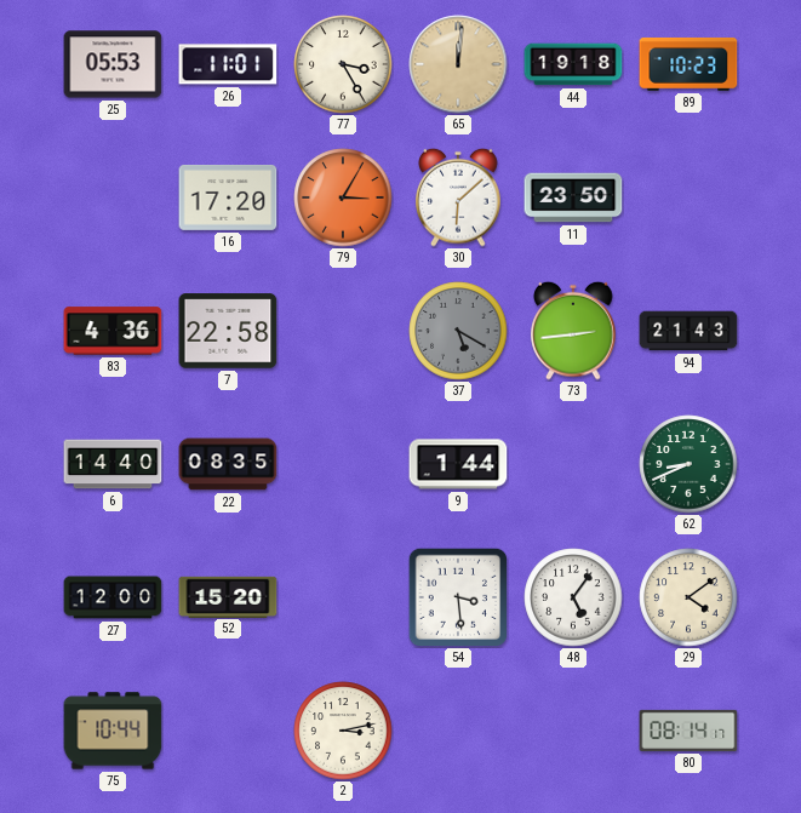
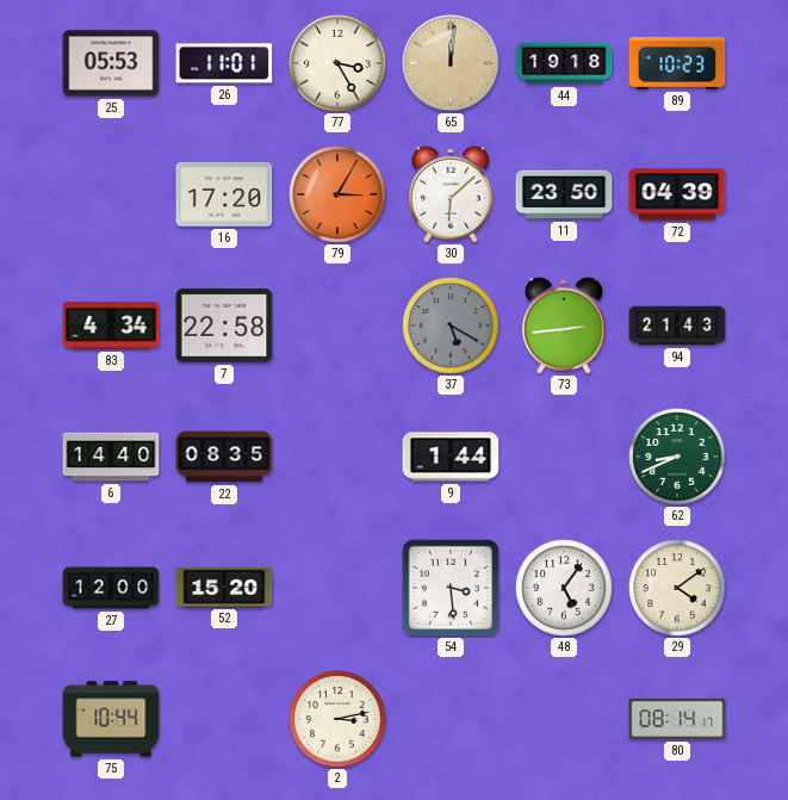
72: none -> 04:39
83: 4:36 -> 4:34
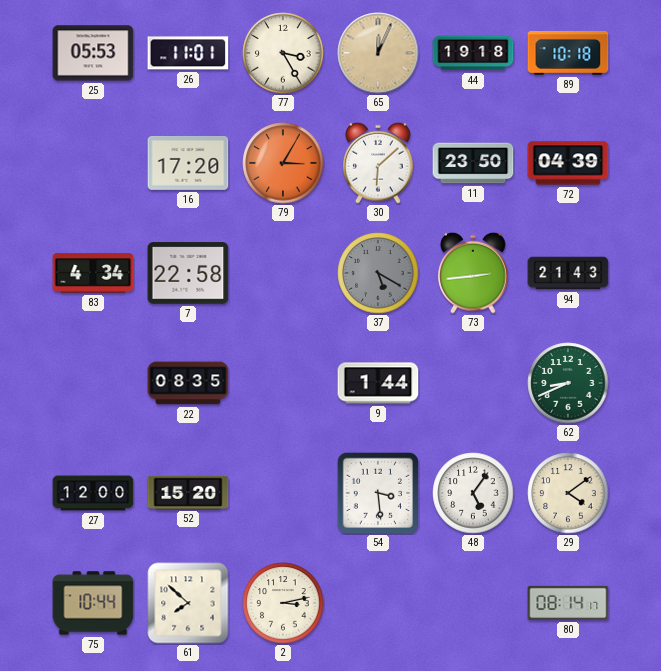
65: 12:01 -> 12:04
89: 10:23 -> 10:18
6: 14:40 -> none
61: none -> 7:52
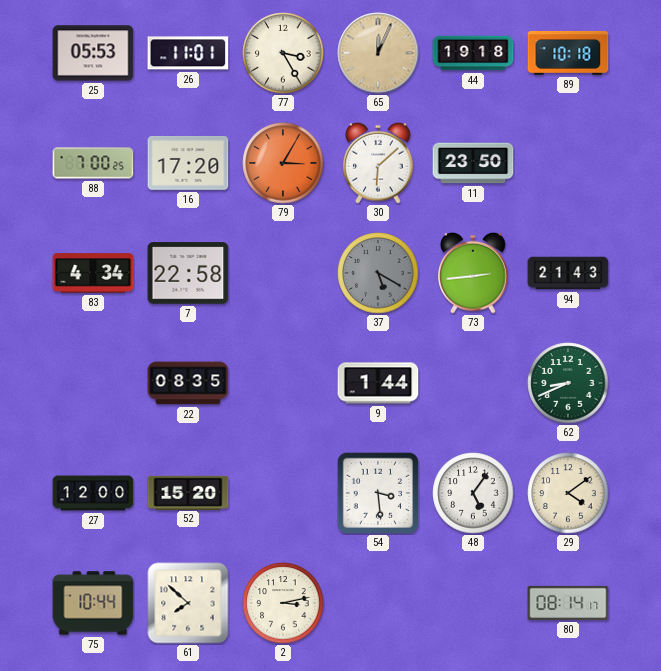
88: none -> 7:00
72: 04:39 -> none
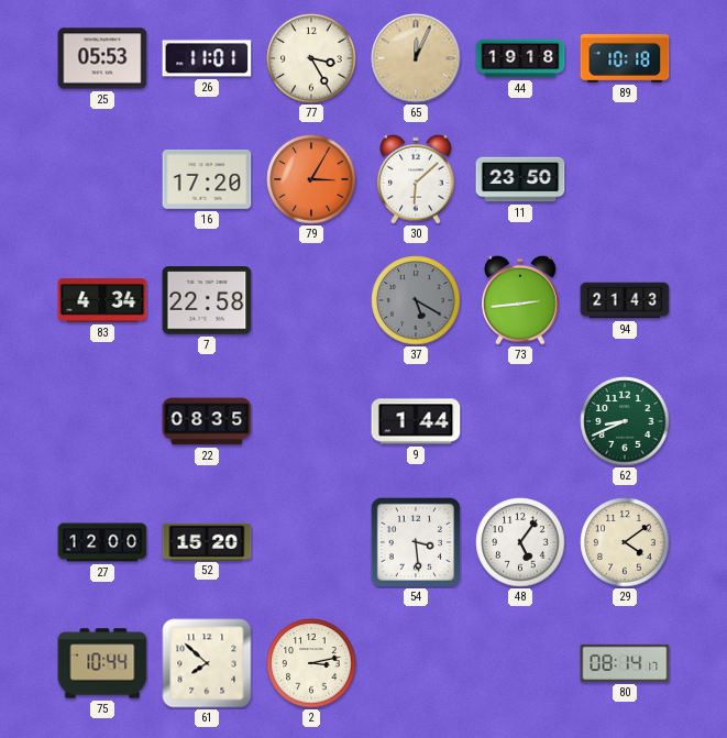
88: 7:00 -> none
